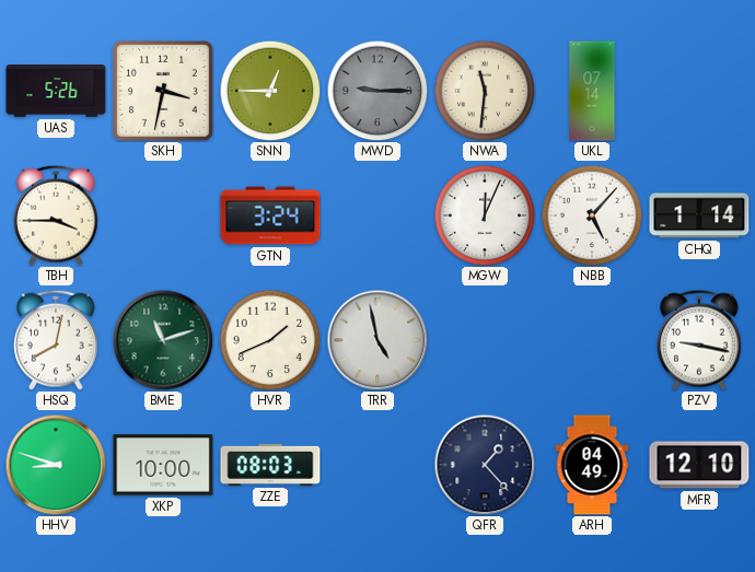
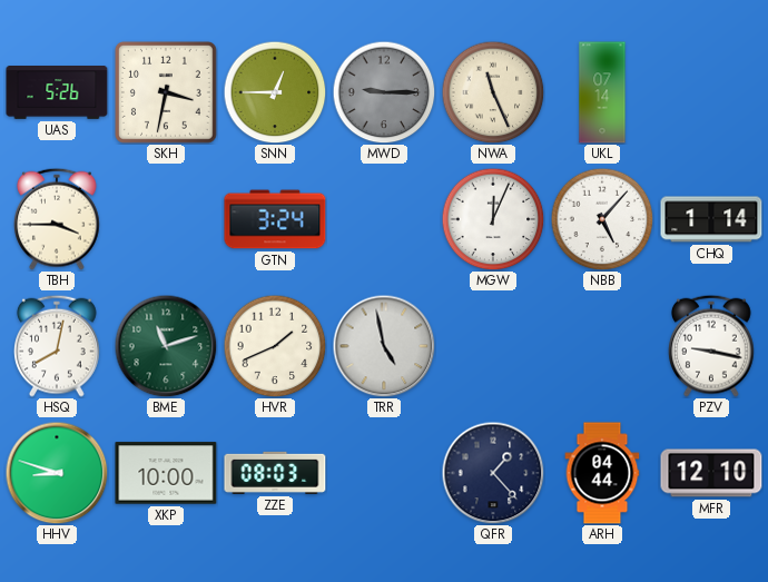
NWA: 11:31 -> 11:26
ARH: 04:49 -> 04:44
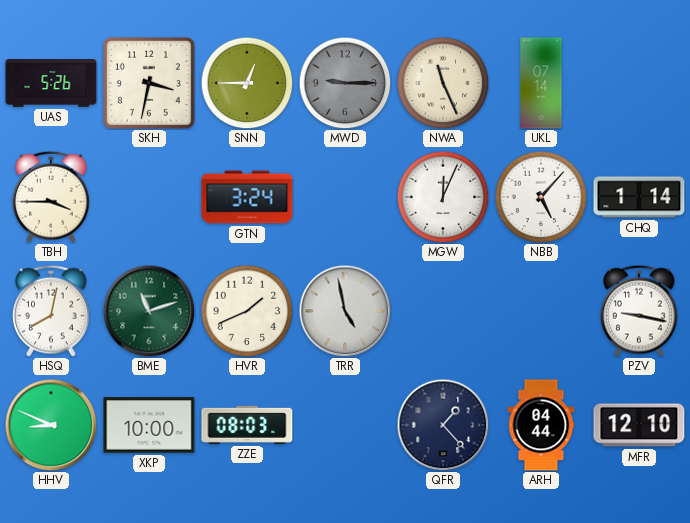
HHV: 8:48 -> 8:49
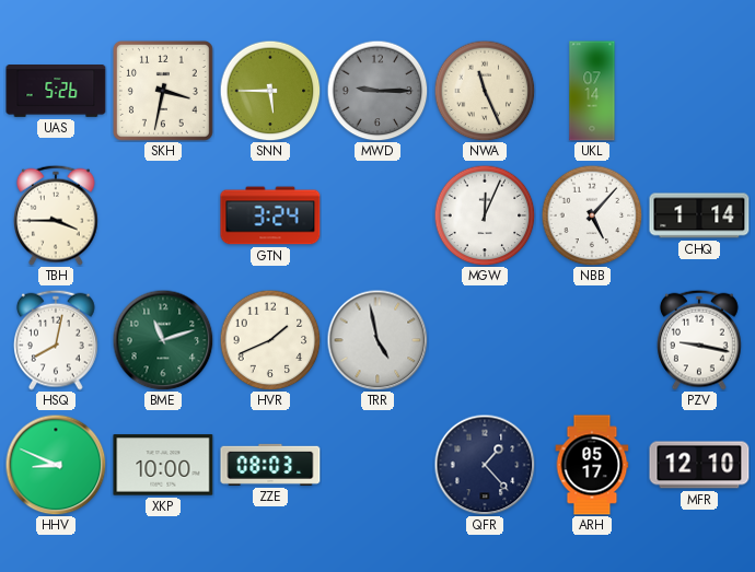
SNN: 12:45 -> 5:45
ARH: 04:44 -> 05:17
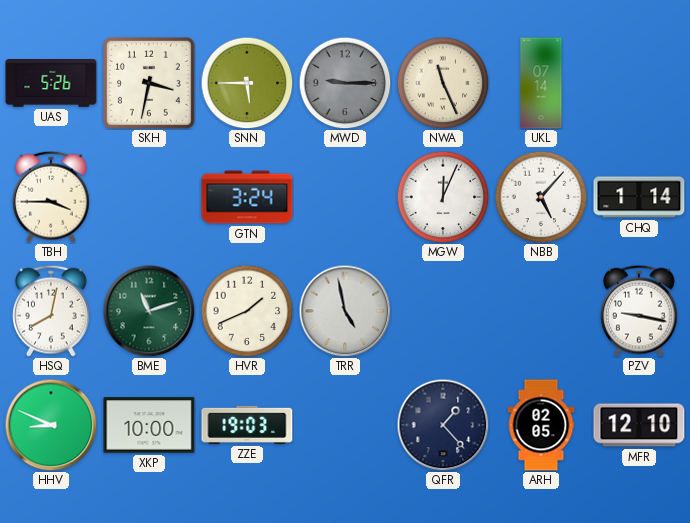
ZZE: 08:03 -> 19:03
ARH: 05:17 -> 02:05
